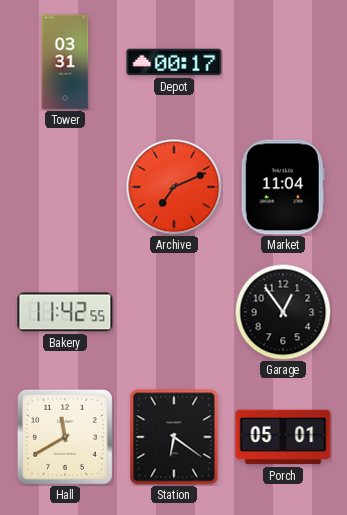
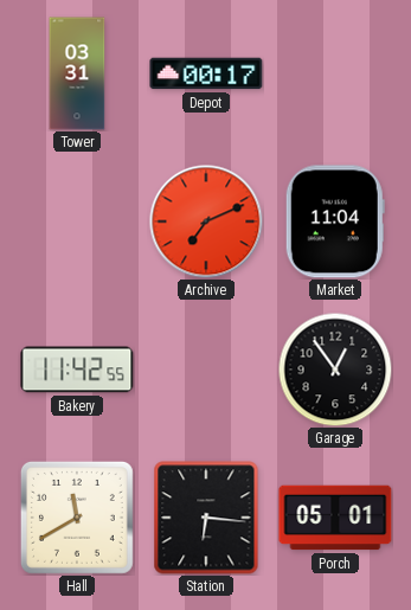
Station: 6:21 -> 6:16
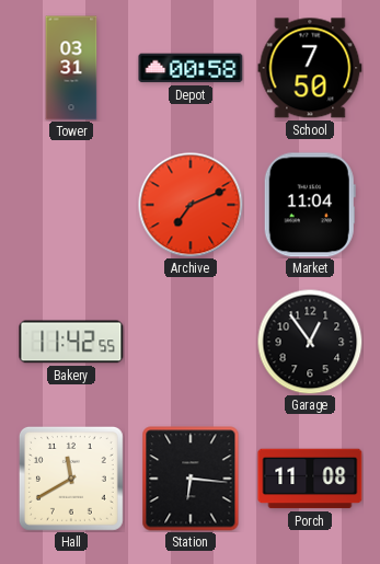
Depot: 00:17 -> 00:58
School: none -> 7:50
Porch: 05:01 -> 11:08
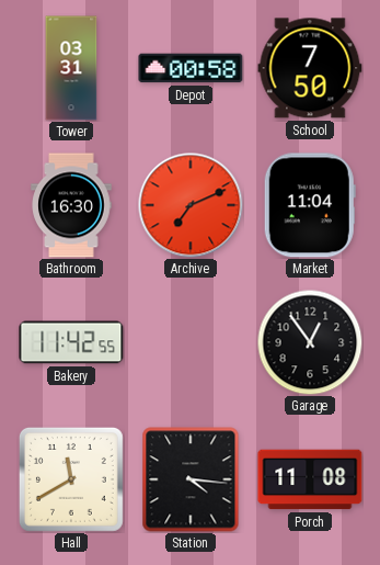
Bathroom: none -> 16:30
Station: 6:16 -> 4:16
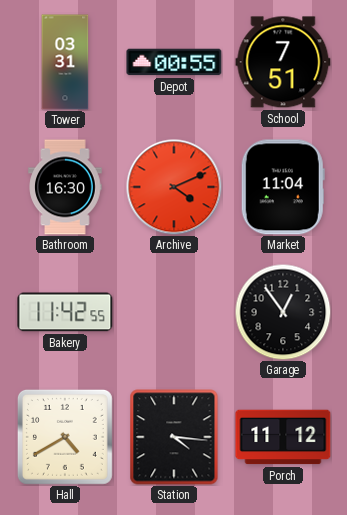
Depot: 00:58 -> 00:55
School: 7:50 -> 7:51
Archive: 7:11 -> 4:11
Hall: 11:40 -> 4:40
Porch: 11:08 -> 11:12
